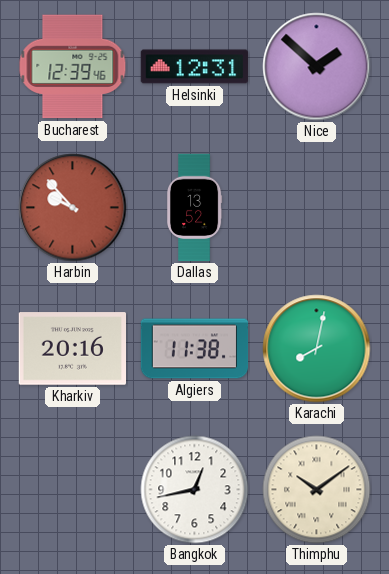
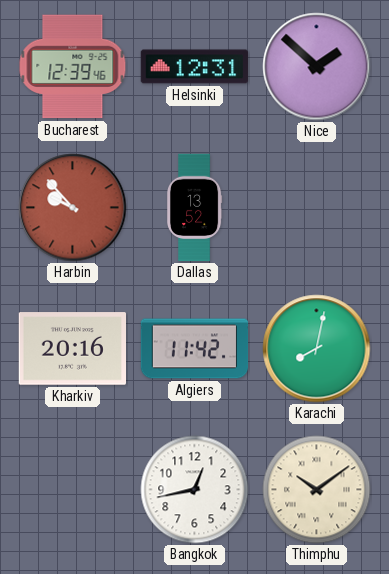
Algiers: 11:38 -> 11:42
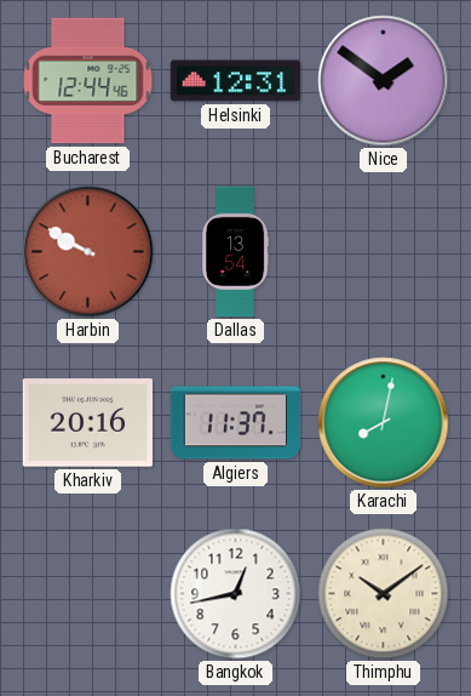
Bucharest: 12:39 -> 12:44
Nice: 1:52 -> 1:51
Harbin: 9:53 -> 9:50
Dallas: 13:52 -> 13:54
Algiers: 11:42 -> 11:37
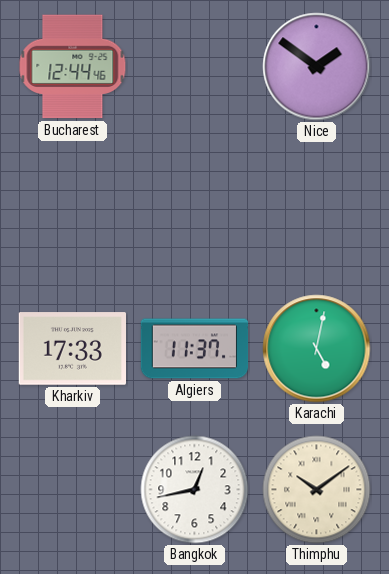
Helsinki: 12:31 -> none
Harbin: 9:50 -> none
Dallas: 13:54 -> none
Kharkiv: 20:16 -> 17:33
Karachi: 8:02 -> 5:02
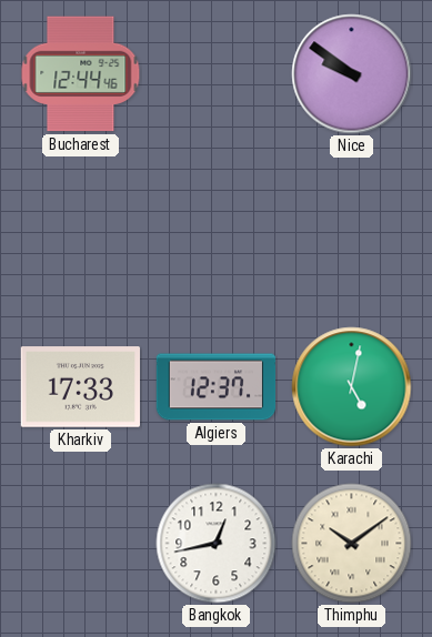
Nice: 1:51 -> 9:51
Algiers: 11:37 -> 12:37
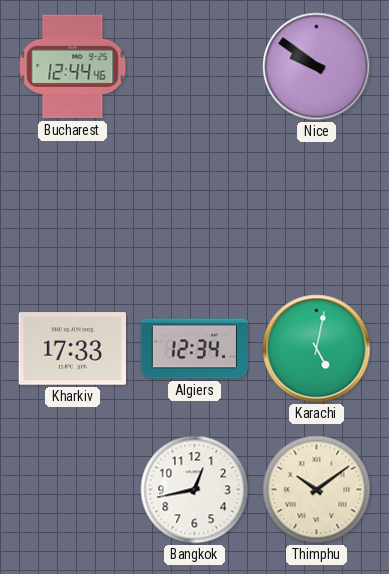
Algiers: 12:37 -> 12:34
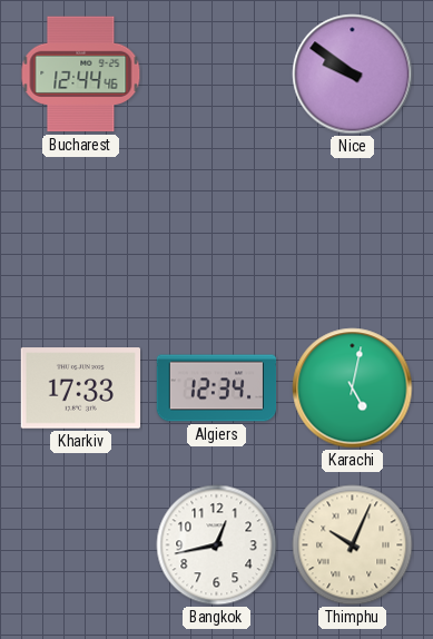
Thimphu: 10:09 -> 10:04
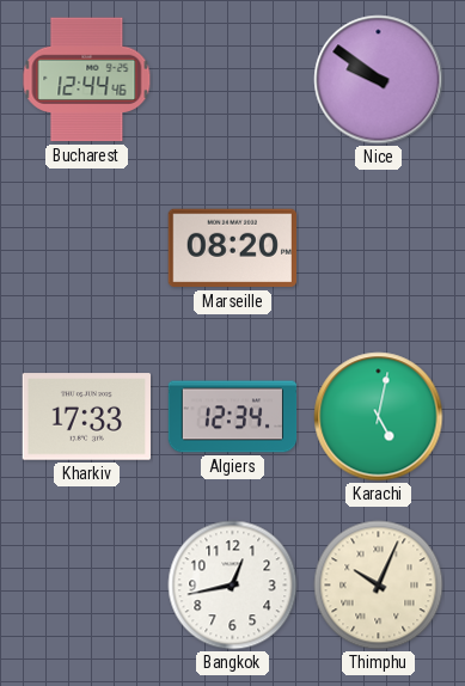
Marseille: none -> 08:20
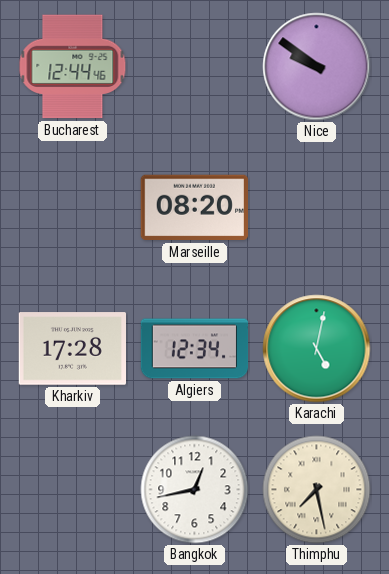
Kharkiv: 17:33 -> 17:28
Thimphu: 10:04 -> 7:28
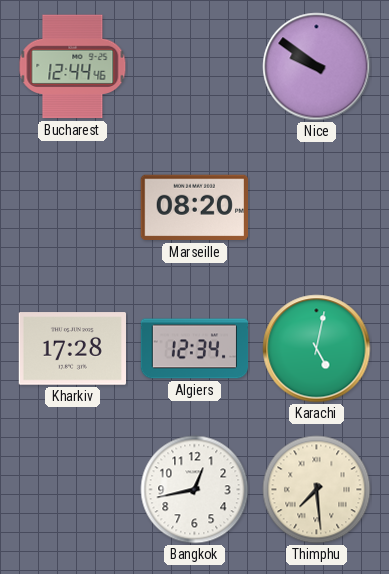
Thimphu: 7:28 -> 7:29
